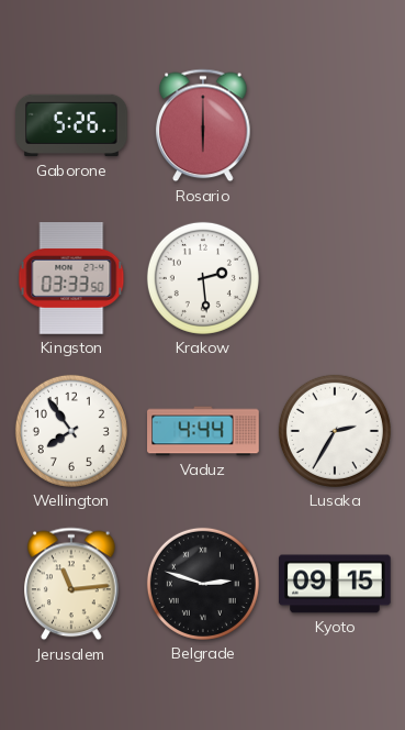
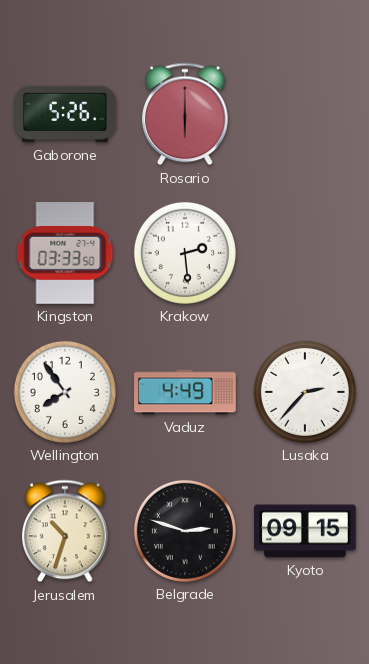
Vaduz: 4:44 -> 4:49
Lusaka: 2:35 -> 2:37
Jerusalem: 11:14 -> 10:33
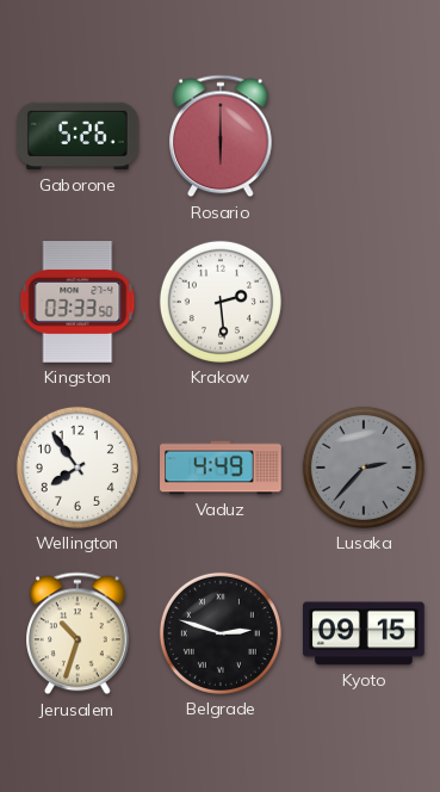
Lusaka dial: white -> grey
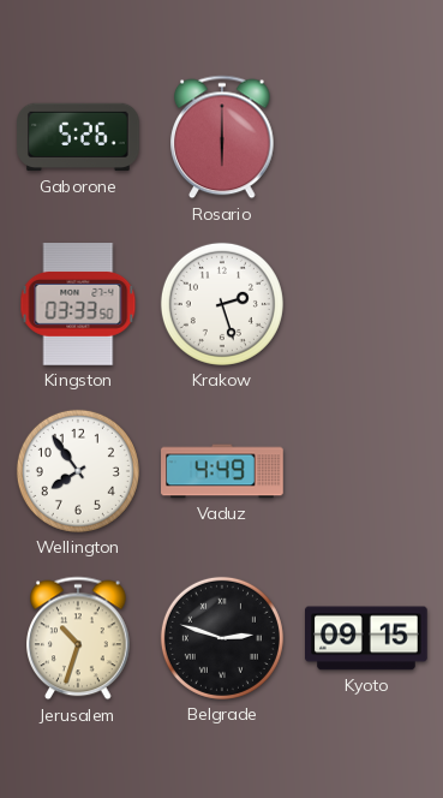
Krakow: 2:29 -> 2:27
Lusaka: 2:37 -> none
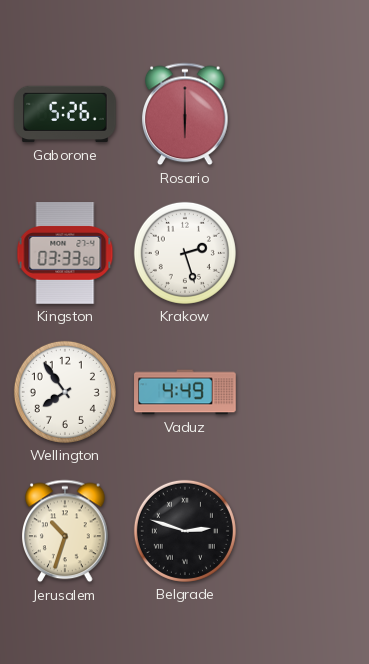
Kyoto: 09:15 -> none
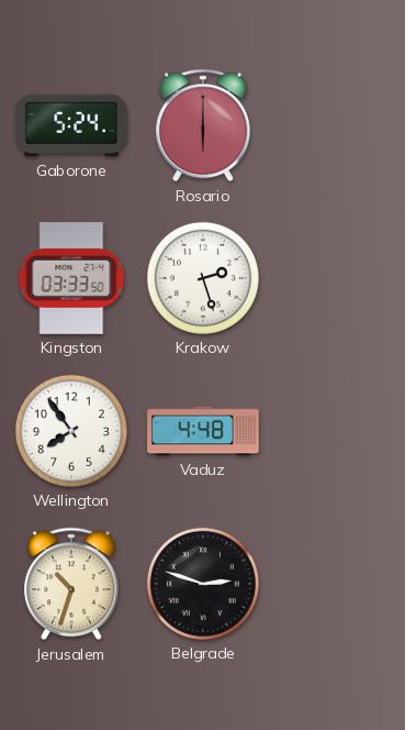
Gaborone: 5:26 -> 5:24
Vaduz: 4:49 -> 4:48
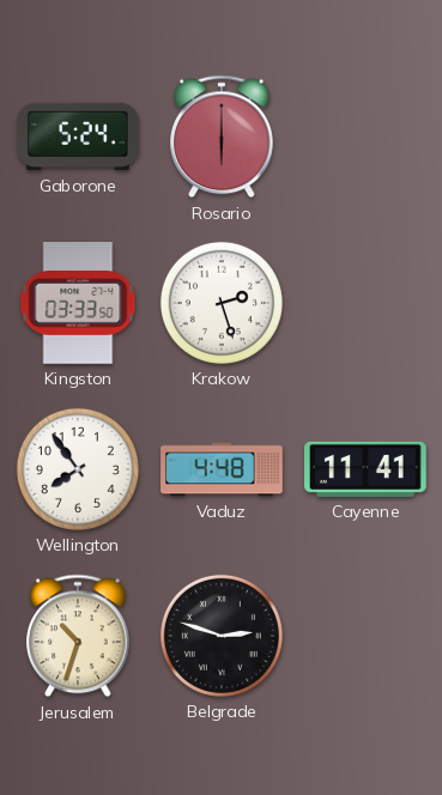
Cayenne: none -> 11:41
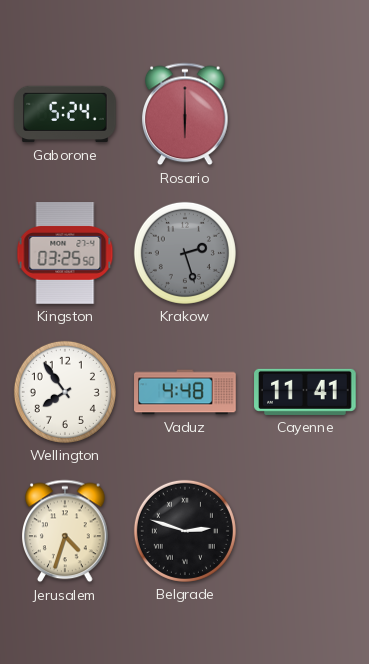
Kingston: 03:33 -> 03:25
Krakow dial: white -> grey
Jerusalem: 10:33 -> 4:33
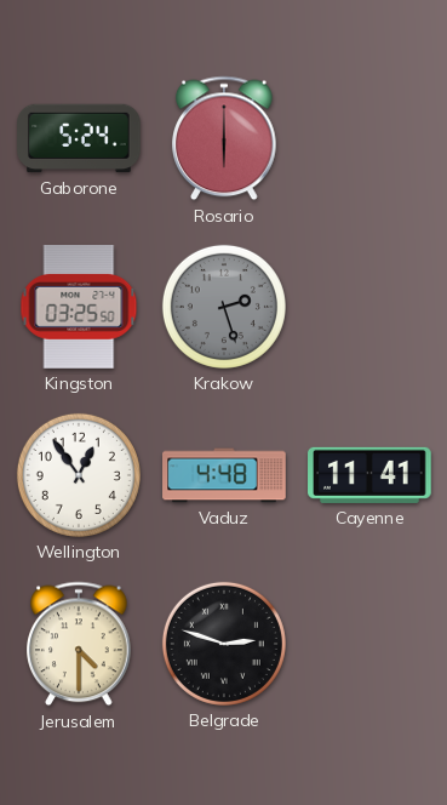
Wellington: 7:54 -> 12:54
Jerusalem: 4:33 -> 4:30
